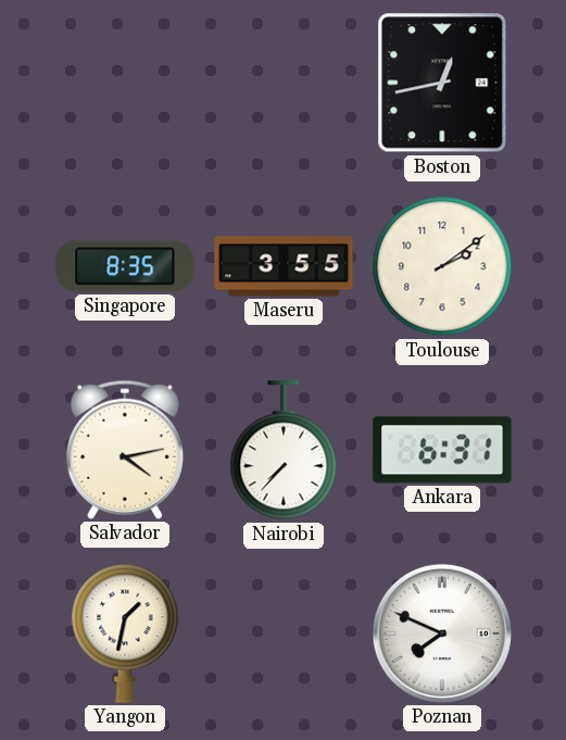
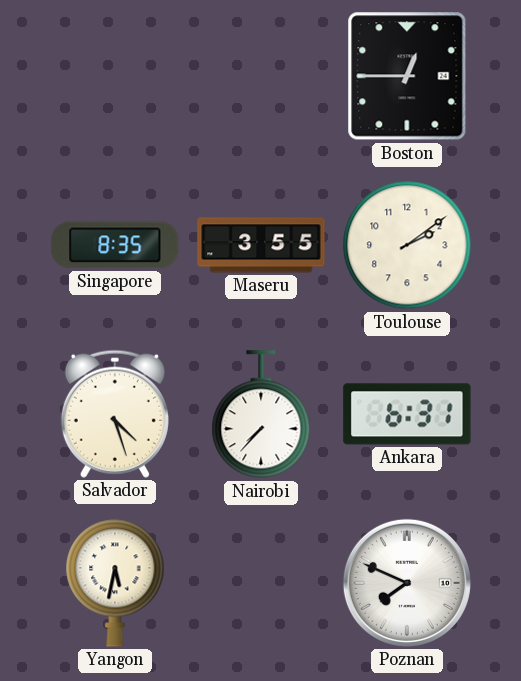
Boston: 12:43 -> 12:45
Salvador: 4:13 -> 4:27
Yangon: 1:32 -> 5:32
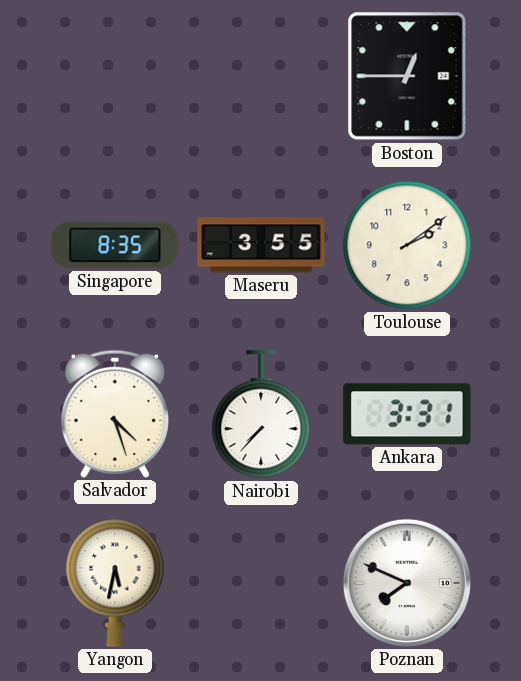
Ankara: 6:31 -> 3:31
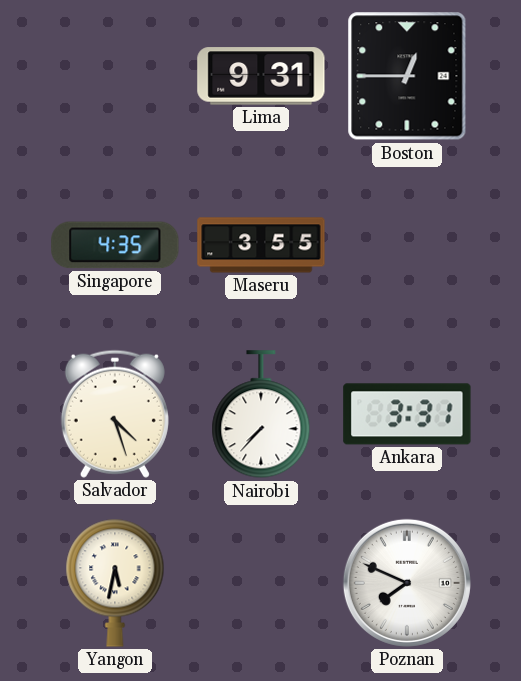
Lima: none -> 9:31
Singapore: 8:35 -> 4:35
Toulouse: 2:09 -> none
